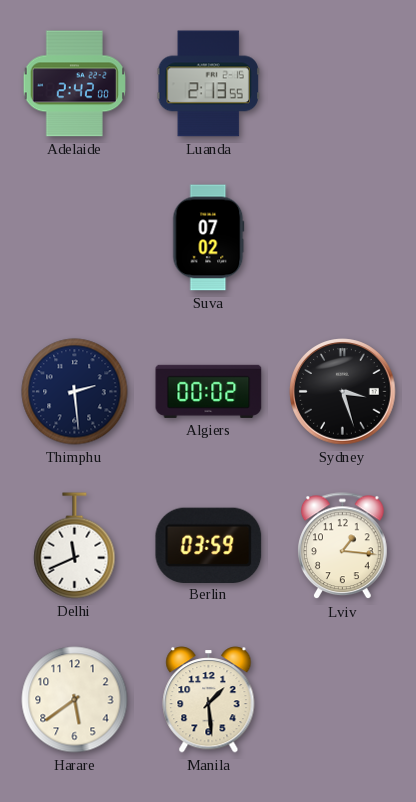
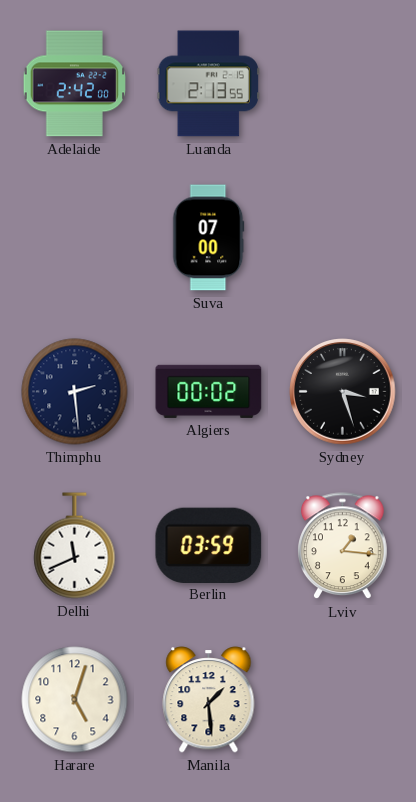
Suva: 07:02 -> 07:00
Harare: 5:39 -> 5:03
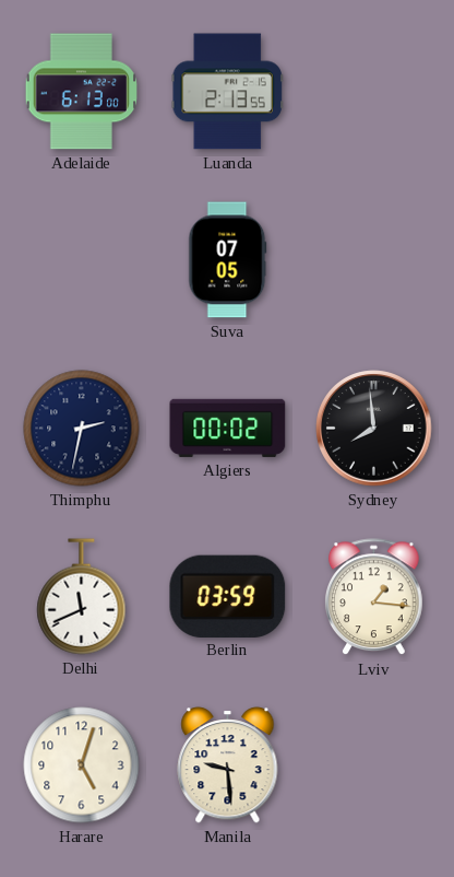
Adelaide: 2:42 -> 6:13
Suva: 07:00 -> 07:05
Thimphu: 2:29 -> 2:32
Sydney: 3:27 -> 7:59
Manila: 1:29 -> 9:29
